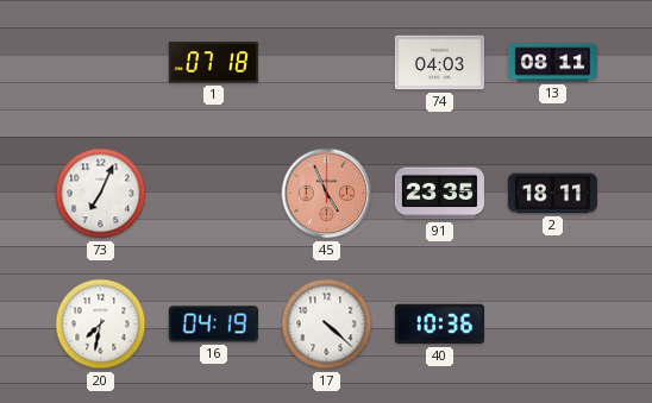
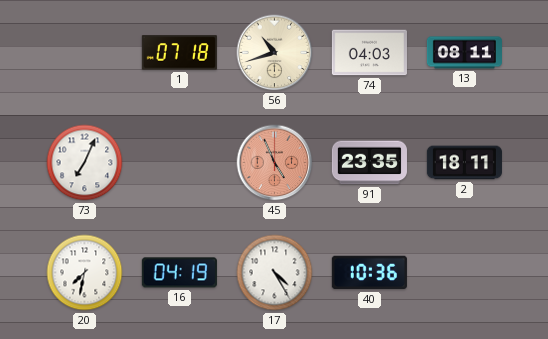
56: none -> 10:42
17: 4:22 -> 4:25
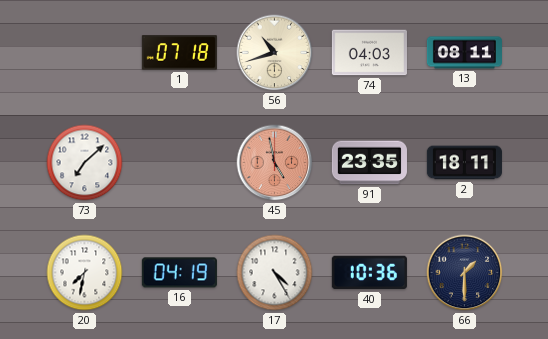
73: 7:04 -> 7:08
45: 4:56 -> 4:58
66: none -> 1:30
